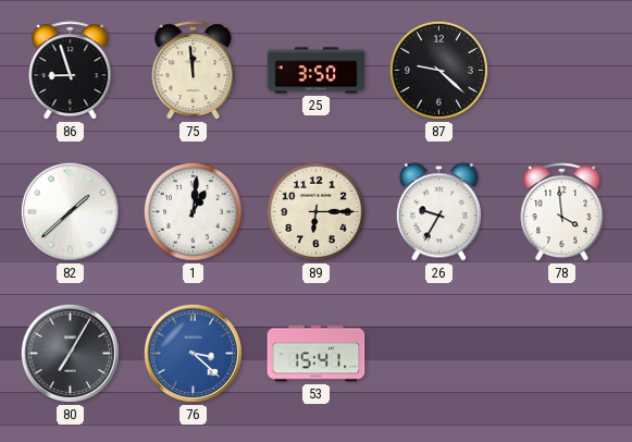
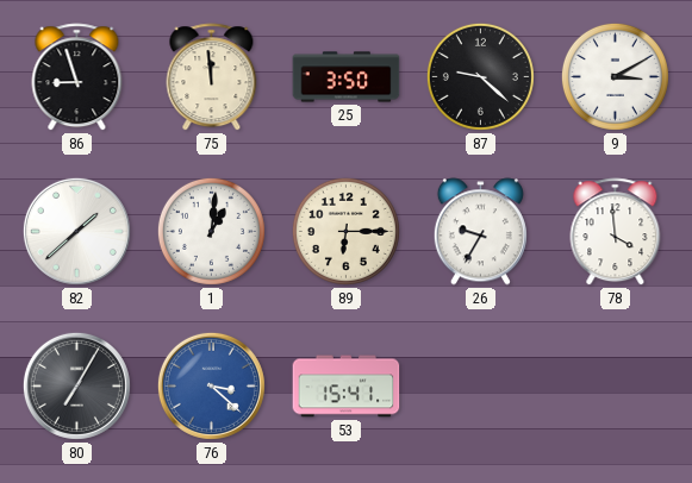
9: none -> 3:10
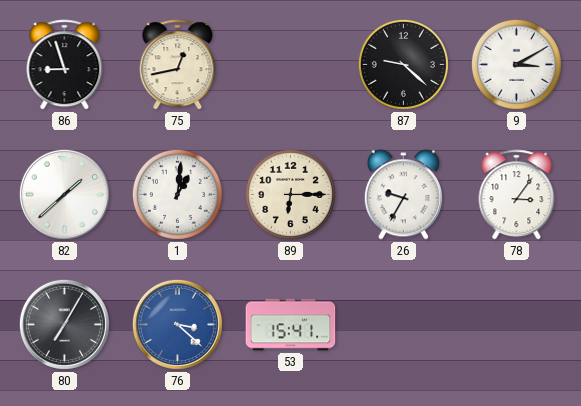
75: 11:59 -> 12:43
25: 3:50 -> none
78: 3:59 -> 3:06
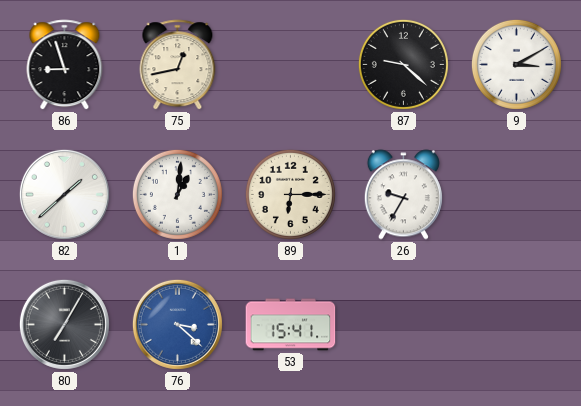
78: 3:06 -> none
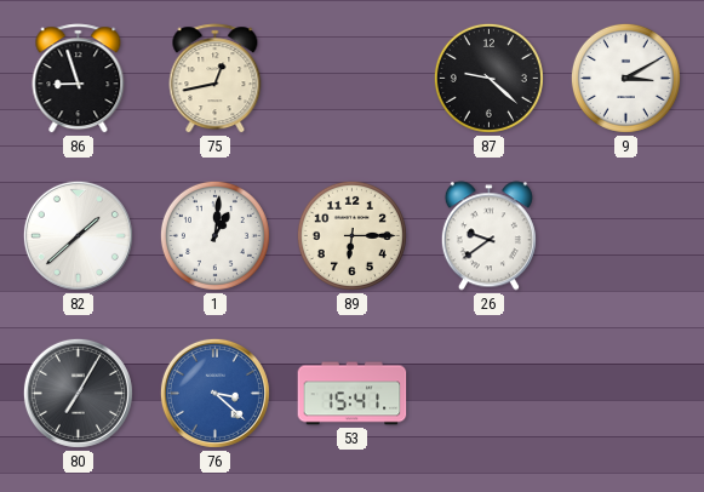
26: 9:35 -> 9:39
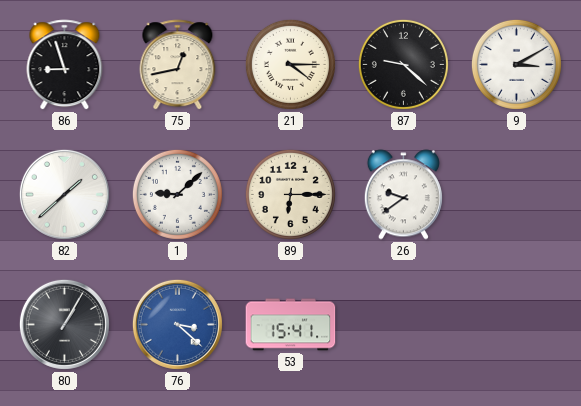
21: none -> 4:15
1: 1:01 -> 9:08
80: 7:05 -> 1:05
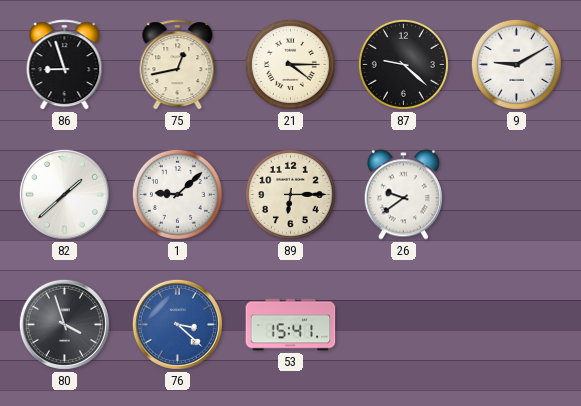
9: 3:10 -> 9:10
80: 1:05 -> 3:57
